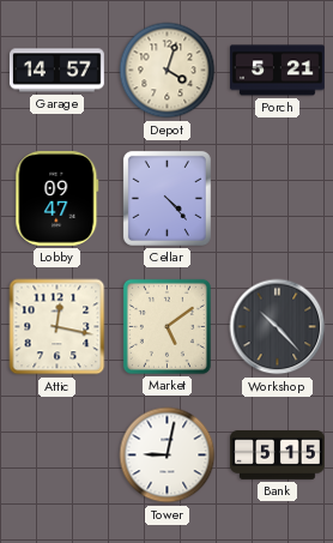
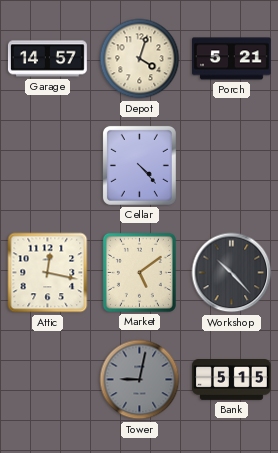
Lobby: 09:47 -> none
Tower dial: white -> grey
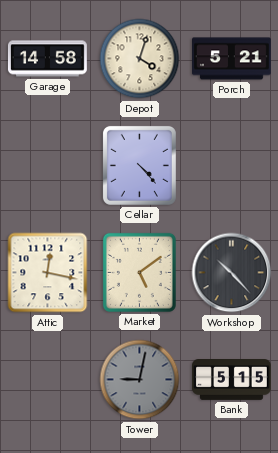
Garage: 14:57 -> 14:58
